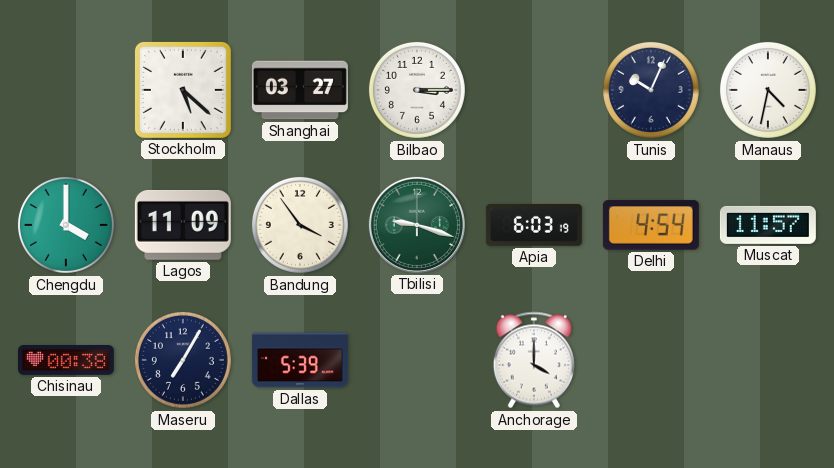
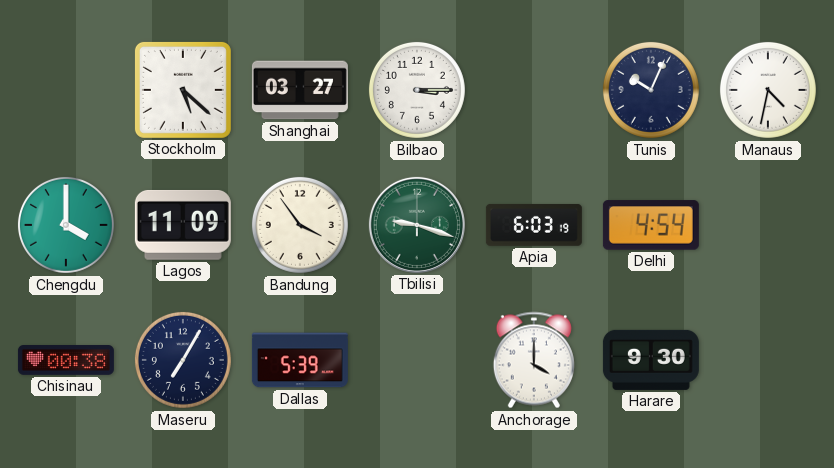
Muscat: 11:57 -> none
Harare: none -> 9:30
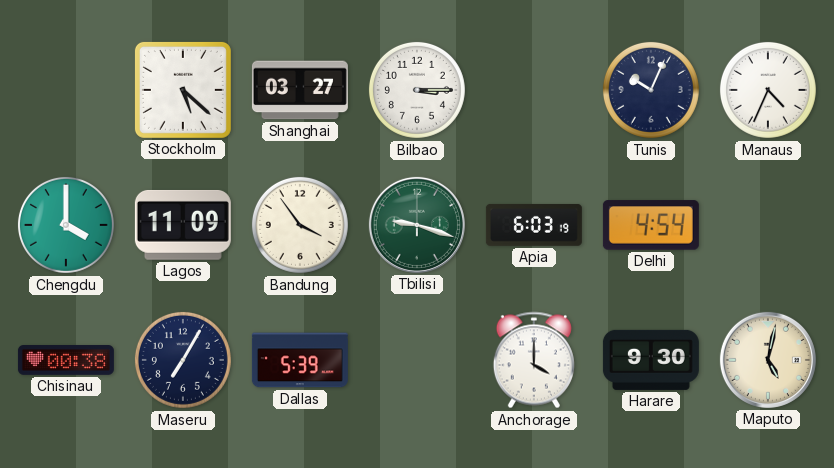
Manaus: 4:32 -> 4:34
Maputo: none -> 5:02
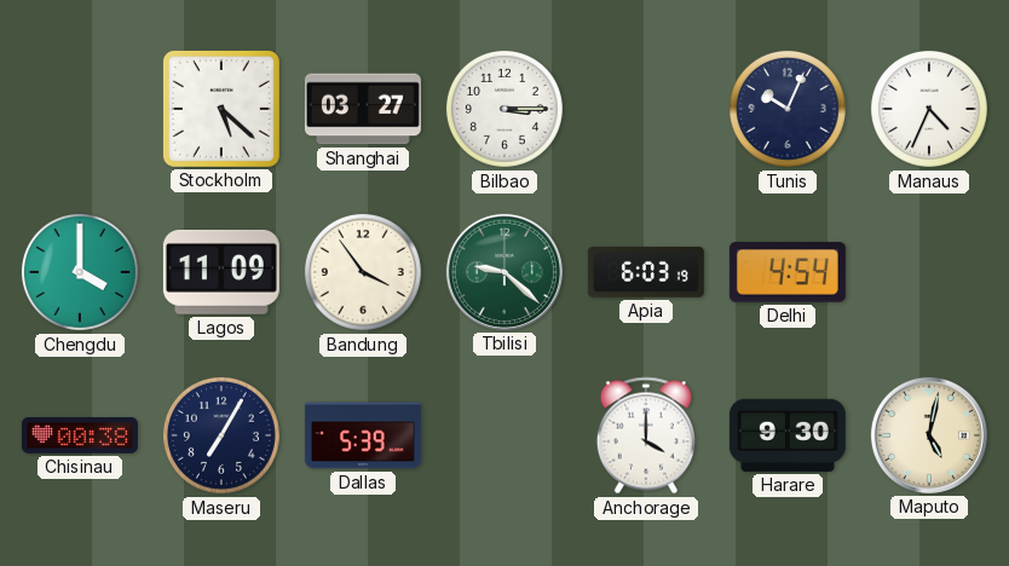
Tbilisi: 9:18 -> 9:22
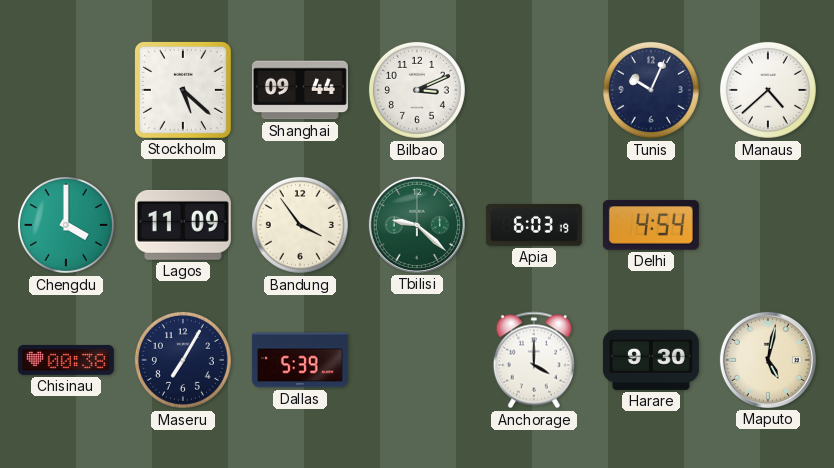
Shanghai: 03:27 -> 09:44
Bilbao: 3:15 -> 3:11
Manaus: 4:34 -> 4:38
